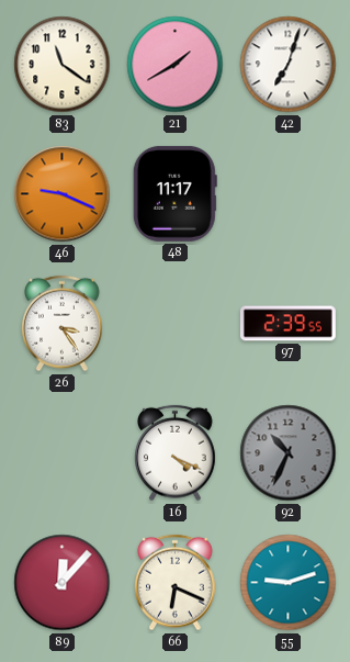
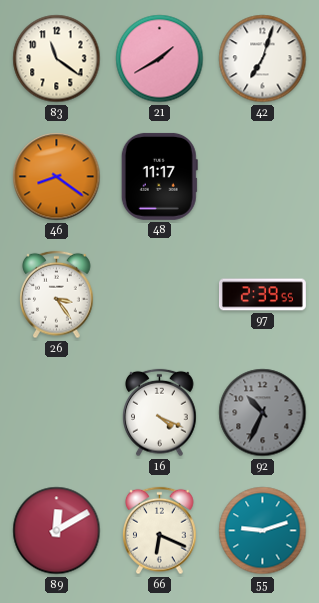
46: 9:19 -> 8:21
89: 12:07 -> 12:10
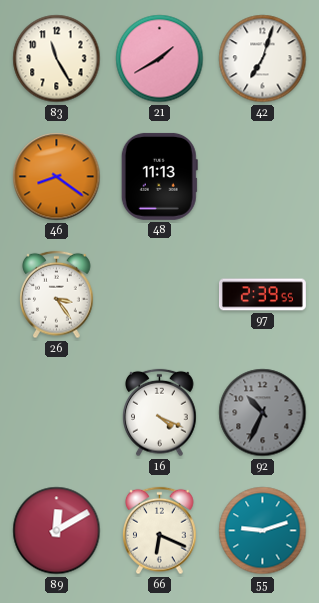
83: 11:21 -> 11:25
48: 11:17 -> 11:13
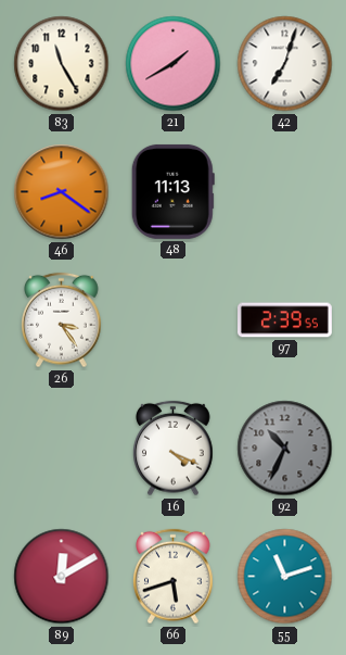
66: 6:19 -> 5:42
55: 9:12 -> 11:12
